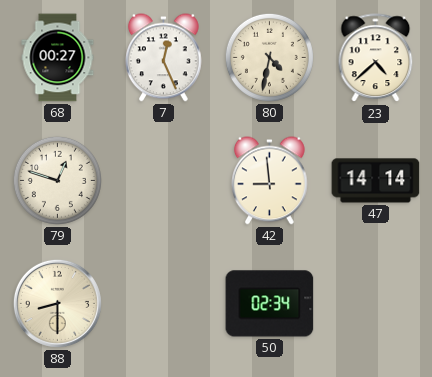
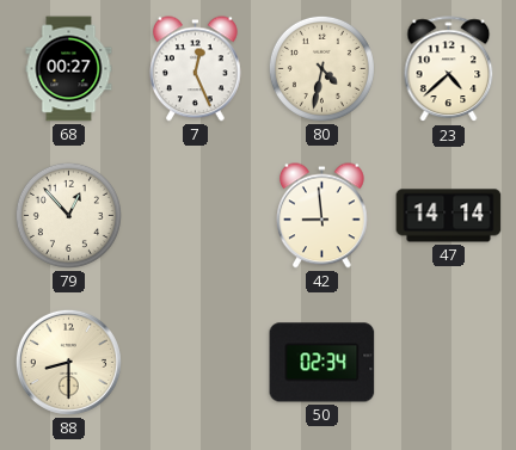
79: 12:48 -> 12:53
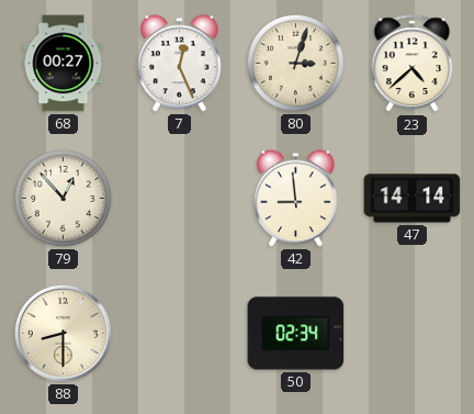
80: 4:32 -> 3:03
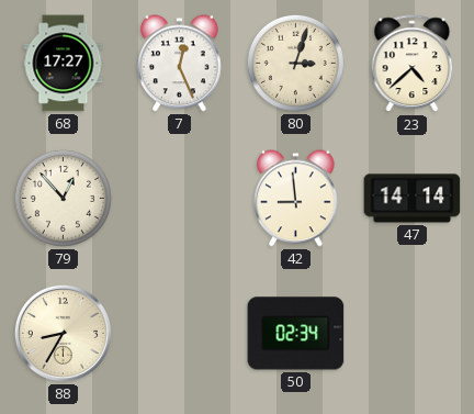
68: 00:27 -> 17:27
88: 8:30 -> 8:35
